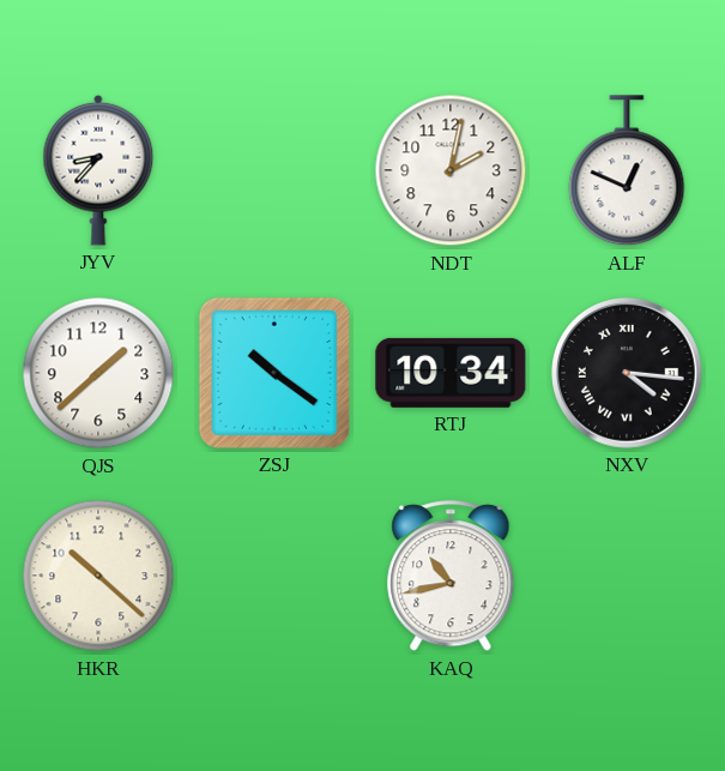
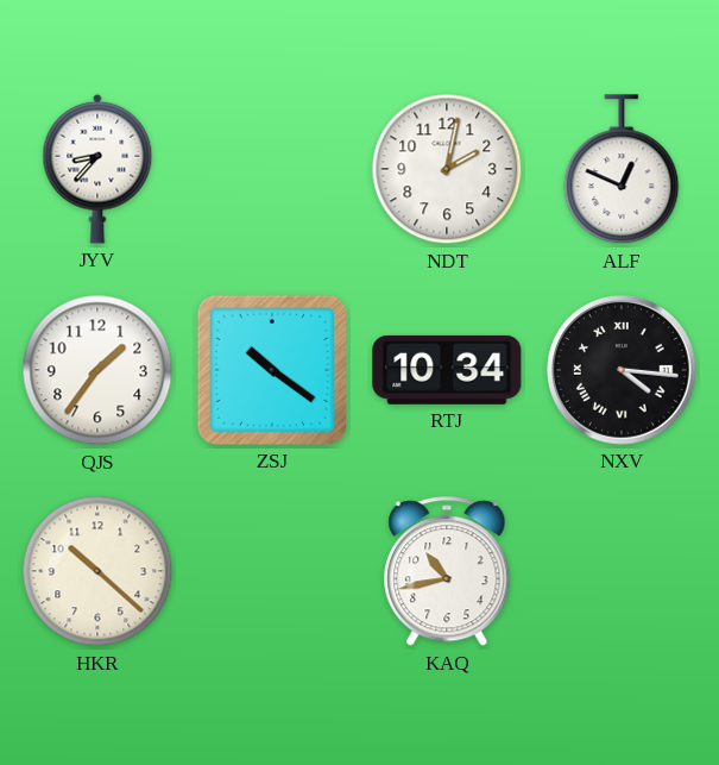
QJS: 1:38 -> 1:36
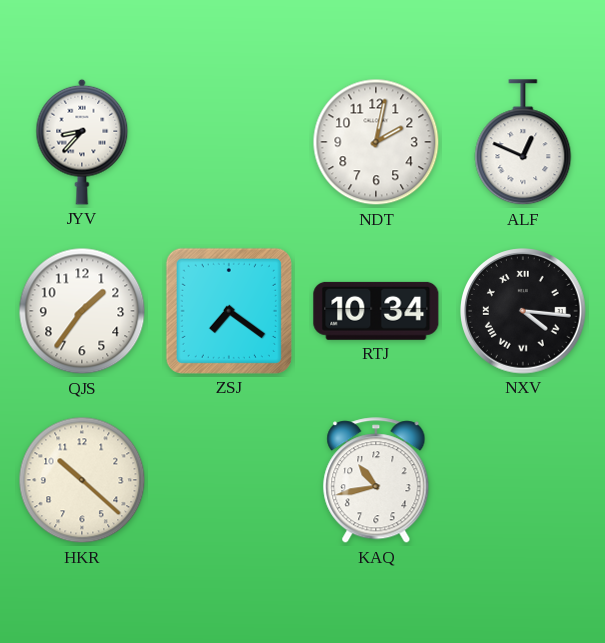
ZSJ: 10:21 -> 7:21
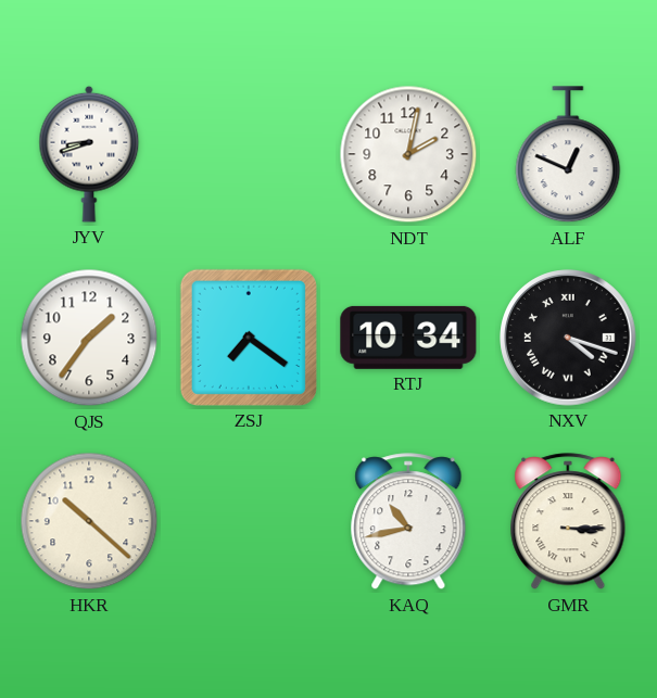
JYV: 8:37 -> 8:42
NXV: 4:16 -> 4:18
GMR: none -> 3:15
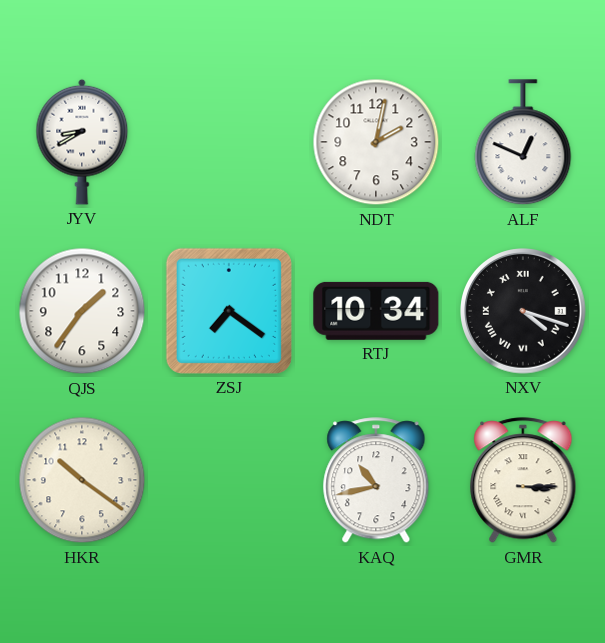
JYV: 8:42 -> 8:40
HKR: 10:22 -> 10:21
